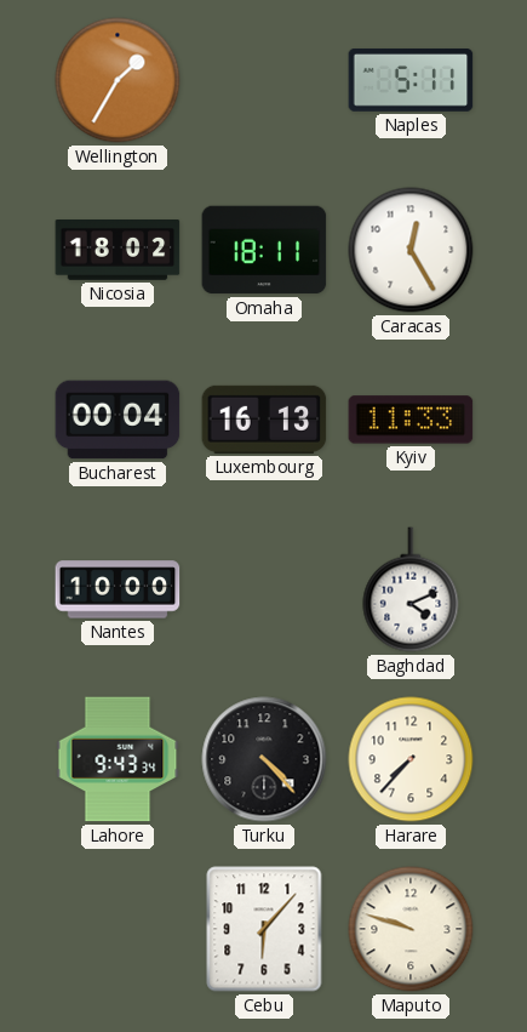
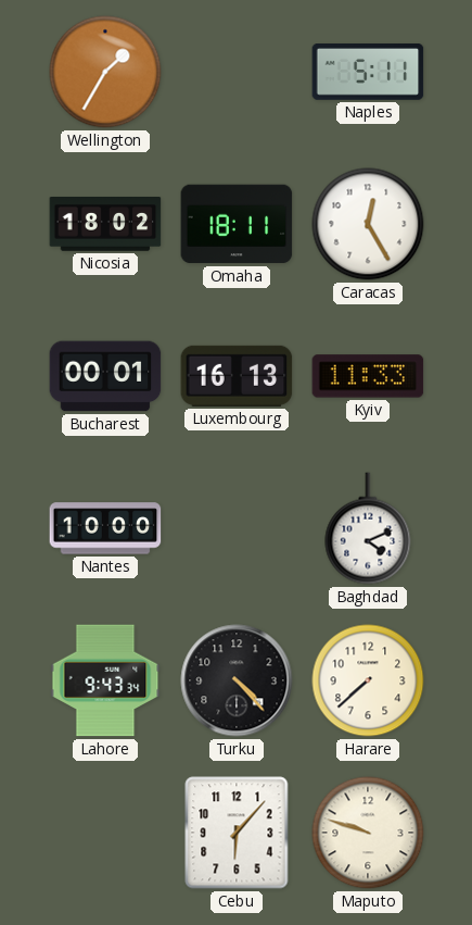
Bucharest: 00:04 -> 00:01
Harare: 7:37 -> 7:38
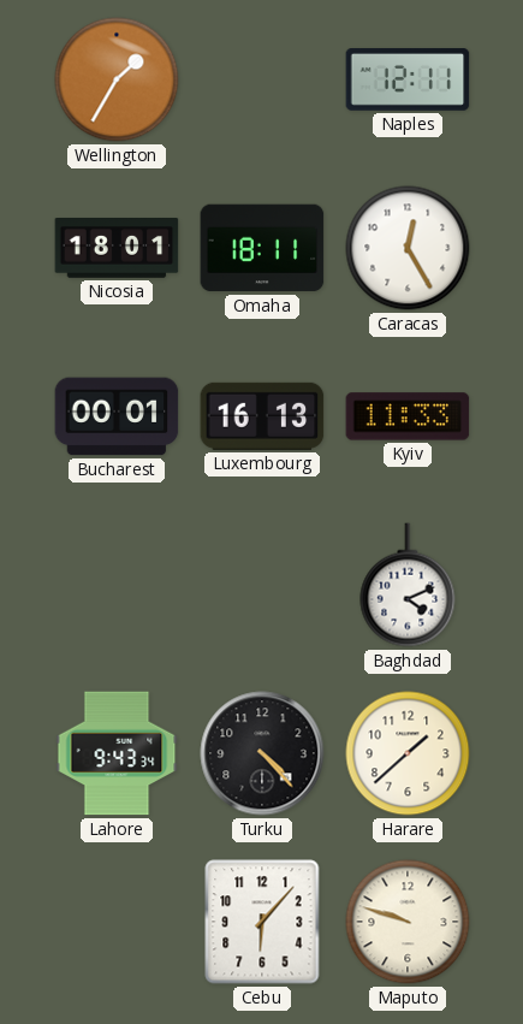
Naples: 5:11 -> 12:11
Nicosia: 18:02 -> 18:01
Nantes: 10:00 -> none
Harare: 7:38 -> 1:38
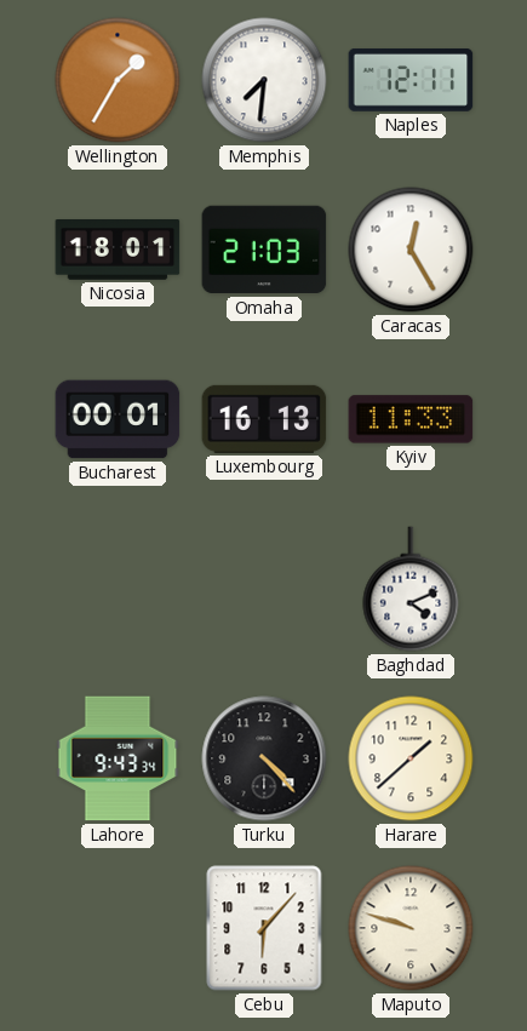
Memphis: none -> 7:31
Omaha: 18:11 -> 21:03
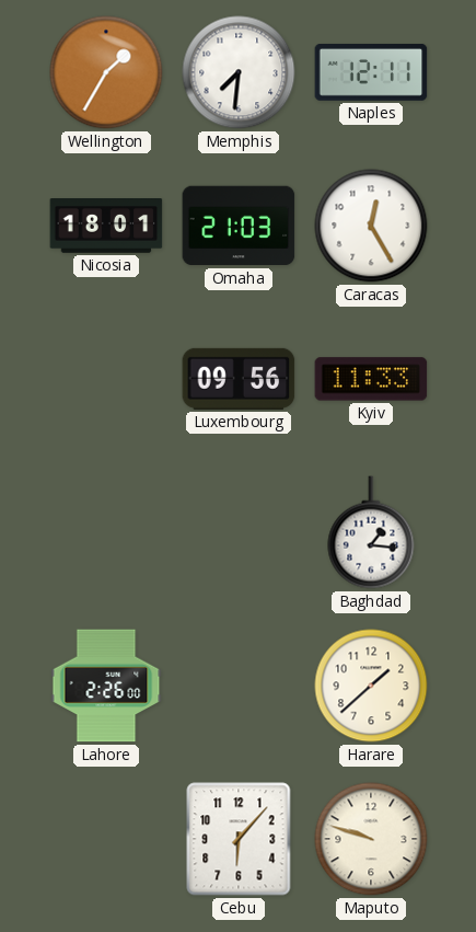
Bucharest: 00:01 -> none
Luxembourg: 16:13 -> 09:56
Baghdad: 4:11 -> 1:16
Lahore: 9:43 -> 2:26
Turku: 4:23 -> none
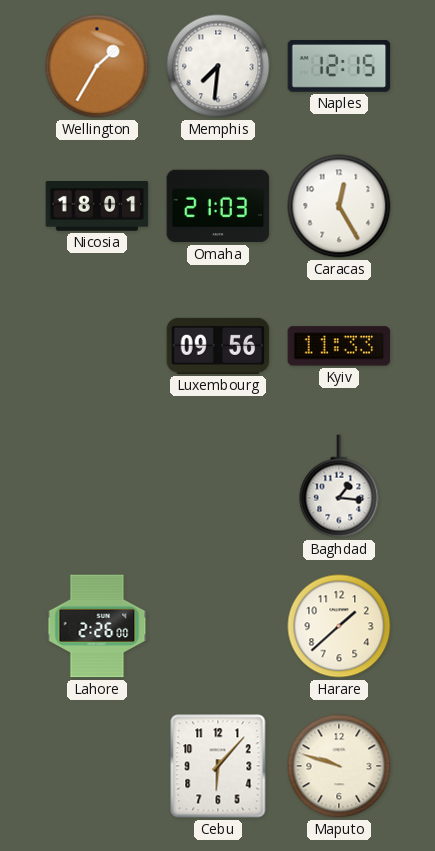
Naples: 12:11 -> 12:15
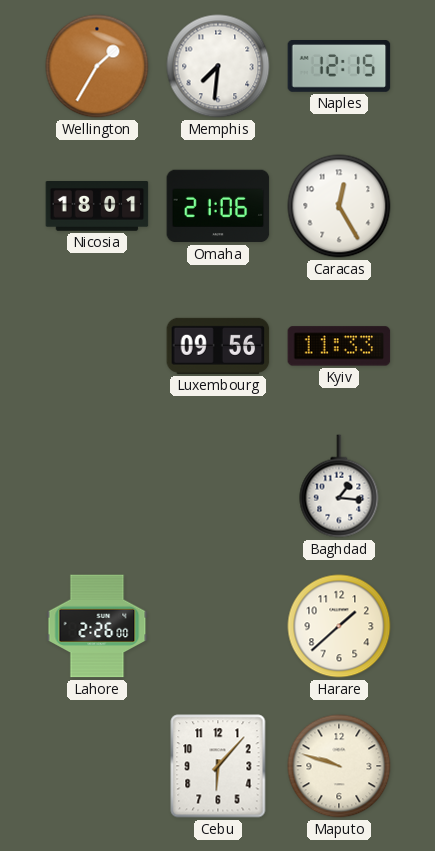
Omaha: 21:03 -> 21:06
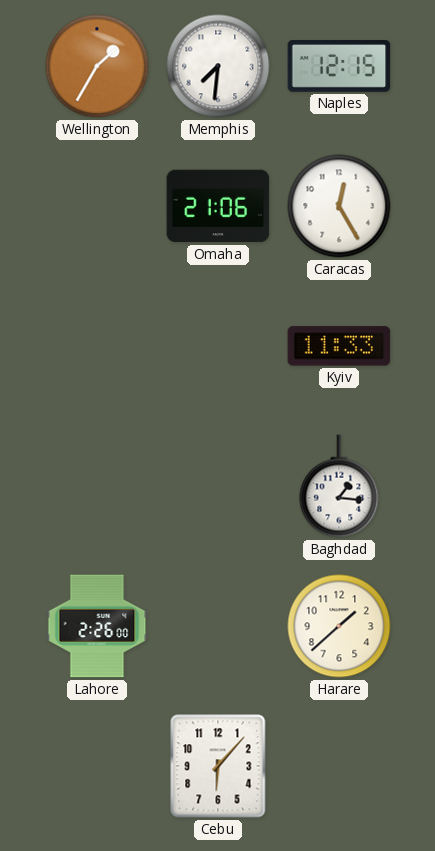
Nicosia: 18:01 -> none
Luxembourg: 09:56 -> none
Maputo: 9:48 -> none
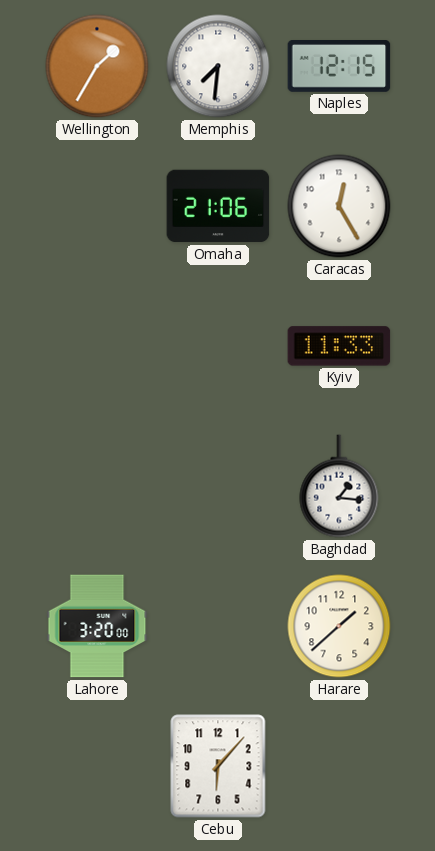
Lahore: 2:26 -> 3:20
